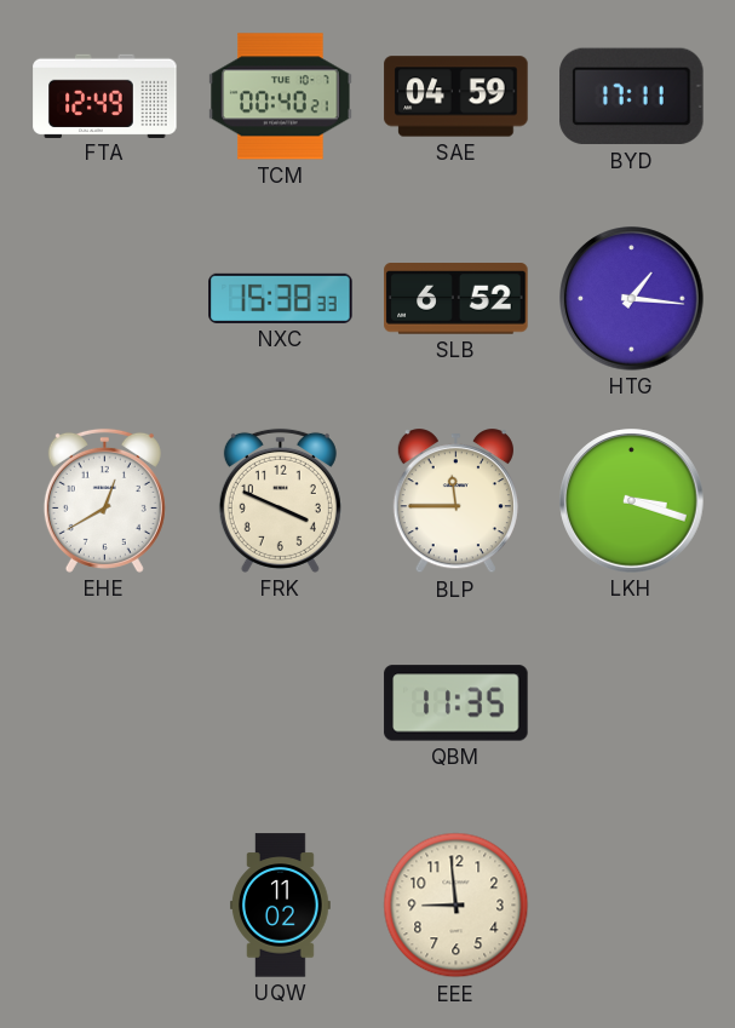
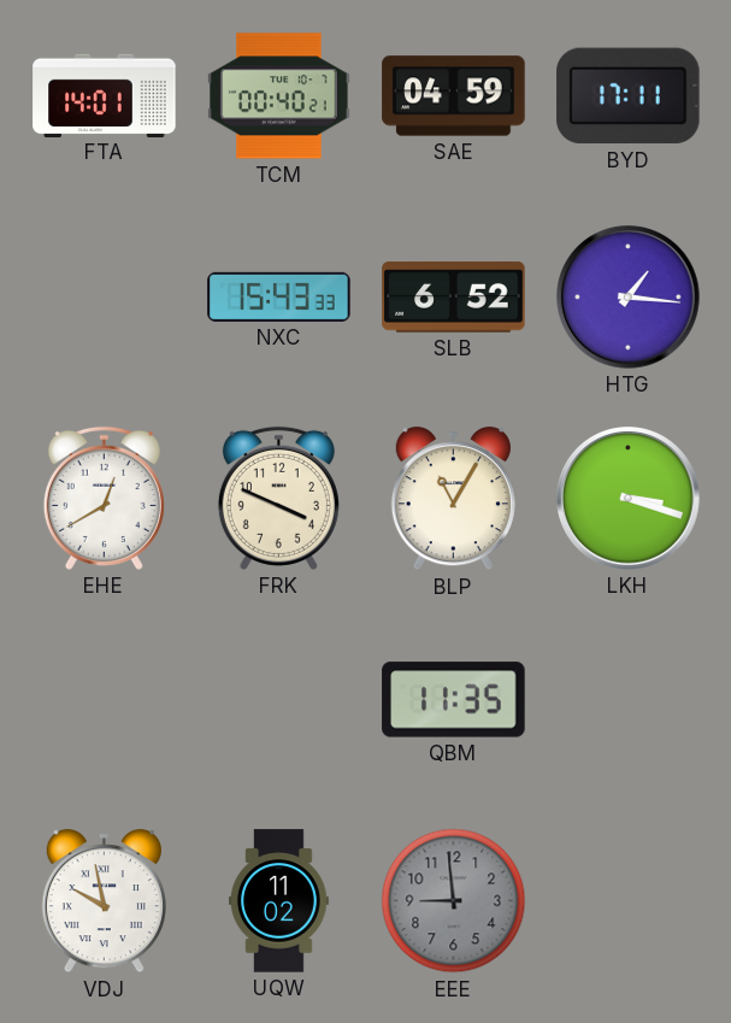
FTA: 12:49 -> 14:01
NXC: 15:38 -> 15:43
BLP: 11:45 -> 11:05
VDJ: none -> 9:58
EEE dial: cream -> grey
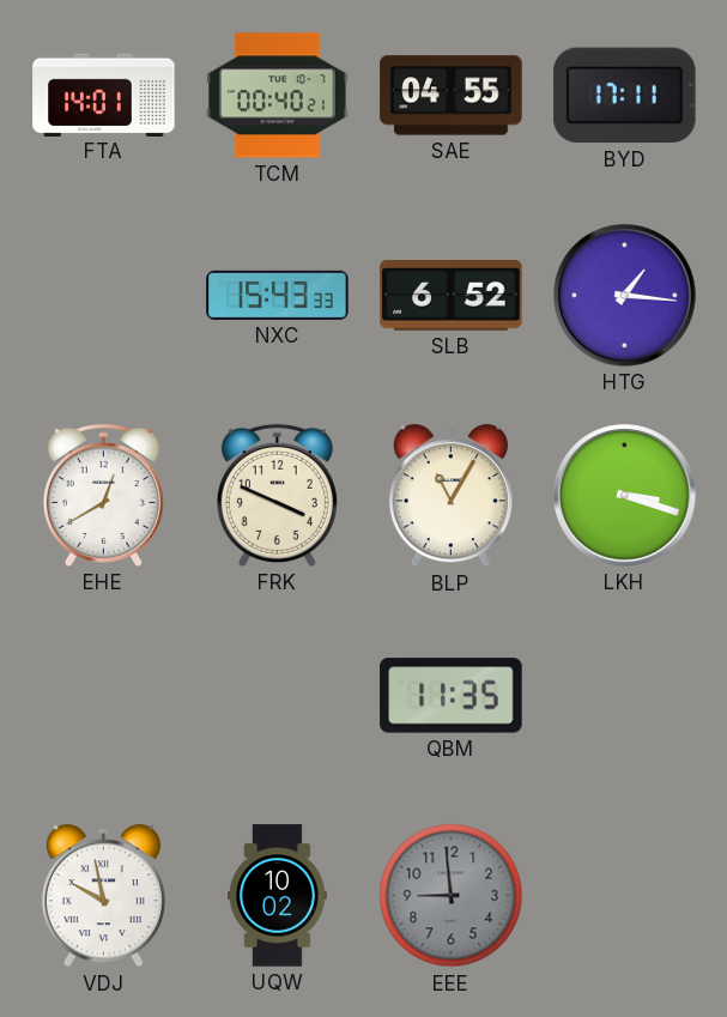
SAE: 04:59 -> 04:55
UQW: 11:02 -> 10:02
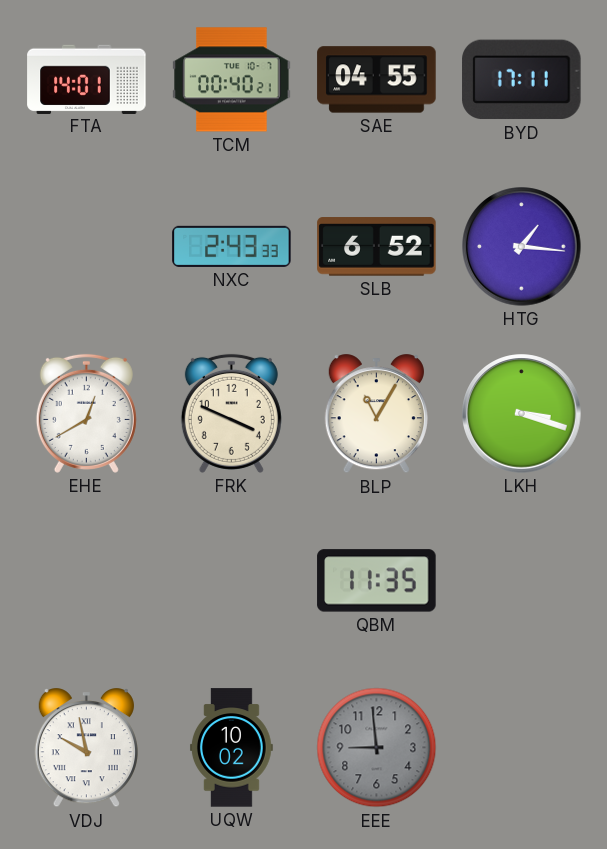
NXC: 15:43 -> 2:43
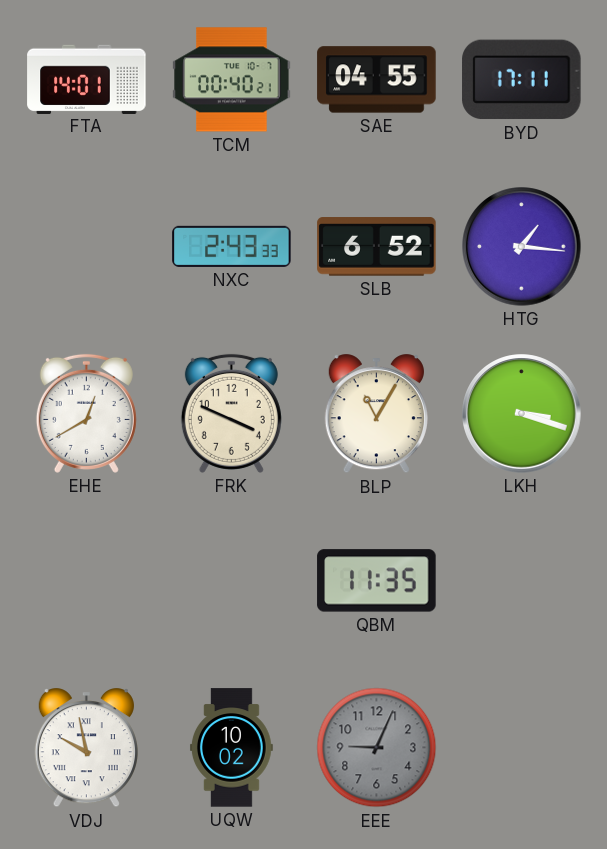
EEE: 8:59 -> 9:04
